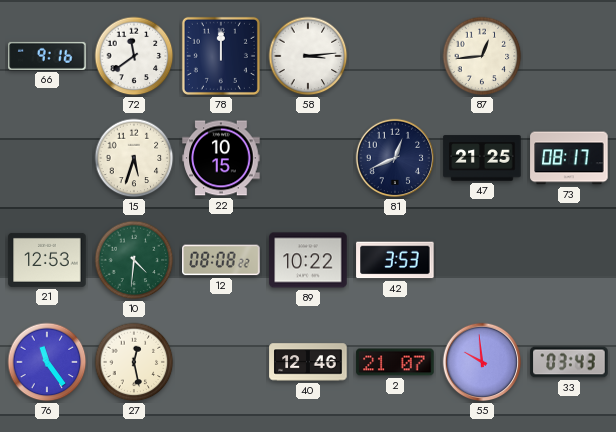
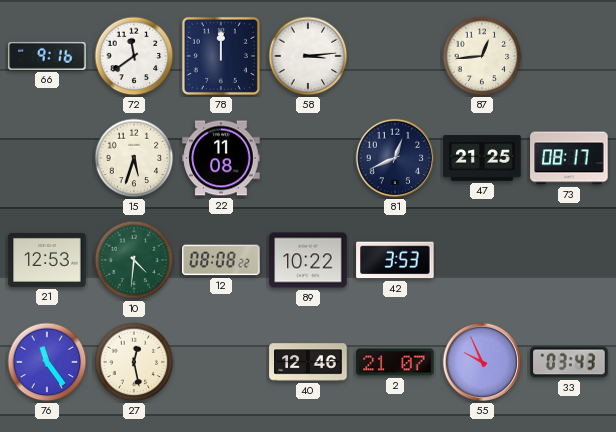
22: 10:15 -> 11:08
55: 9:59 -> 9:56
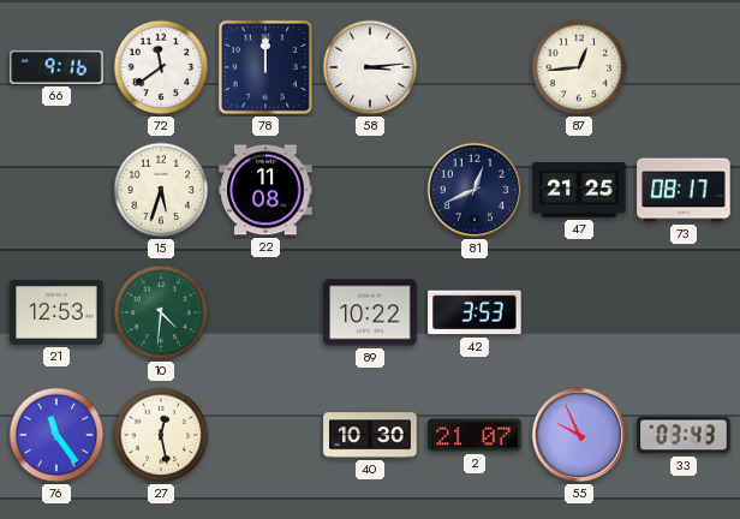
12: 08:08 -> none
40: 12:46 -> 10:30
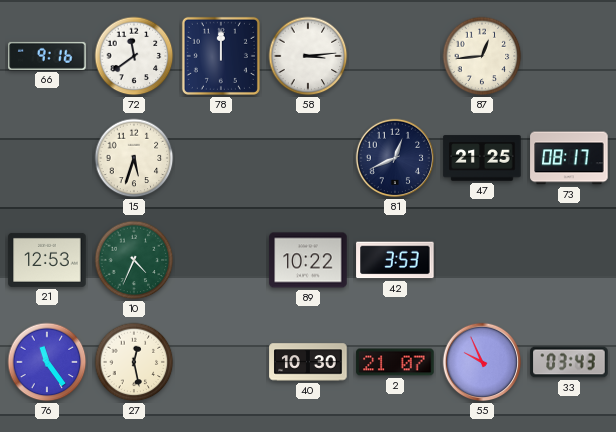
22: 11:08 -> none
10: 4:31 -> 4:34
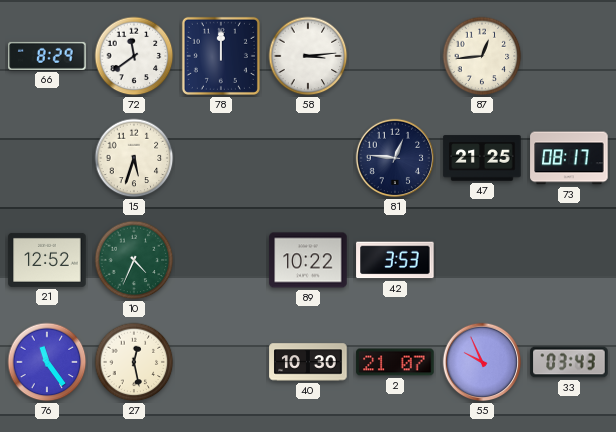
66: 9:16 -> 8:29
81: 12:41 -> 12:46
21: 12:53 -> 12:52
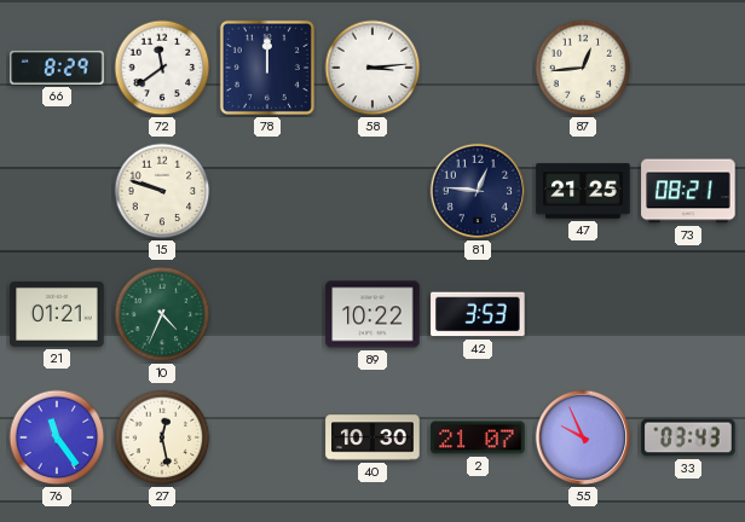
15: 5:33 -> 9:48
73: 08:17 -> 08:21
21: 12:52 -> 01:21
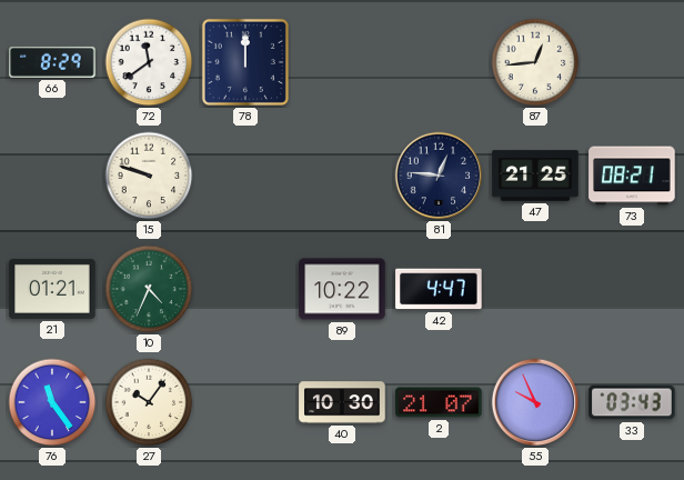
58: 3:14 -> none
42: 3:53 -> 4:47
27: 12:28 -> 10:06
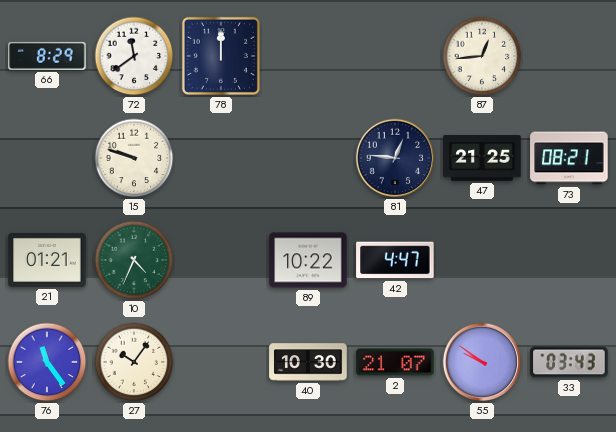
55: 9:56 -> 9:51
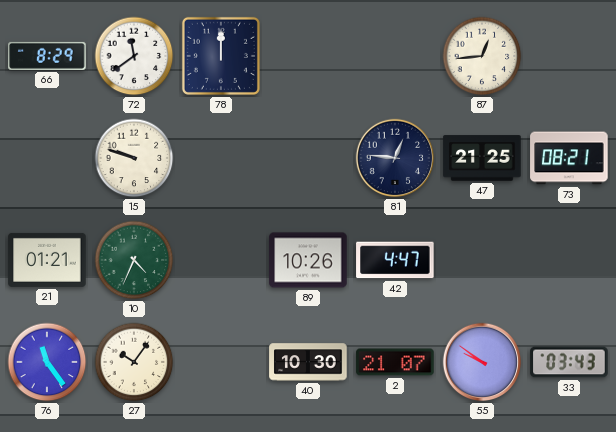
89: 10:22 -> 10:26
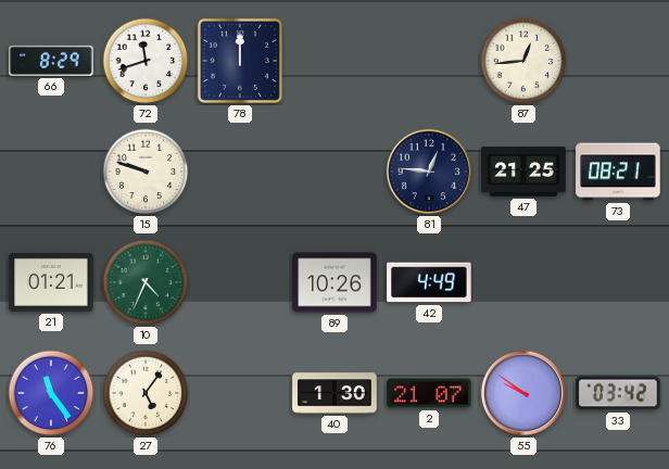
72: 11:39 -> 11:42
42: 4:47 -> 4:49
27: 10:06 -> 5:06
40: 10:30 -> 1:30
33: 03:43 -> 03:42
